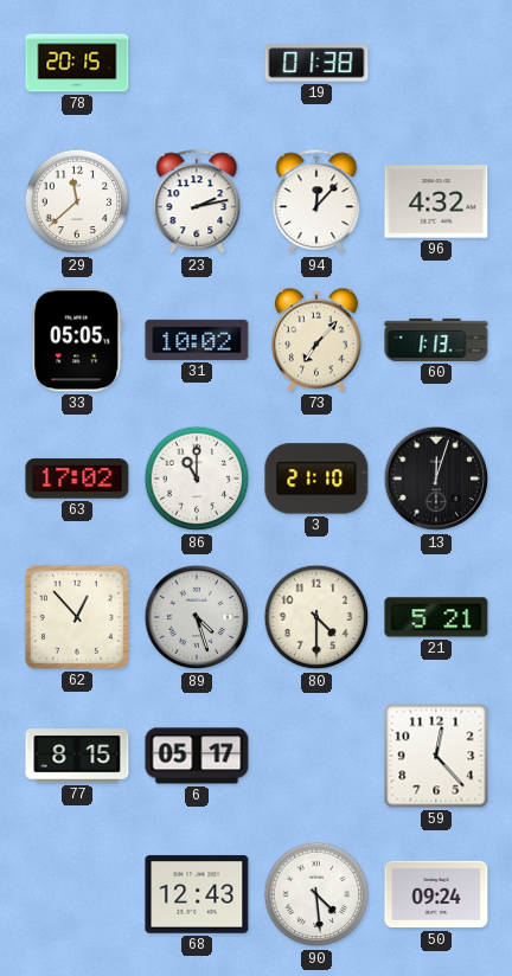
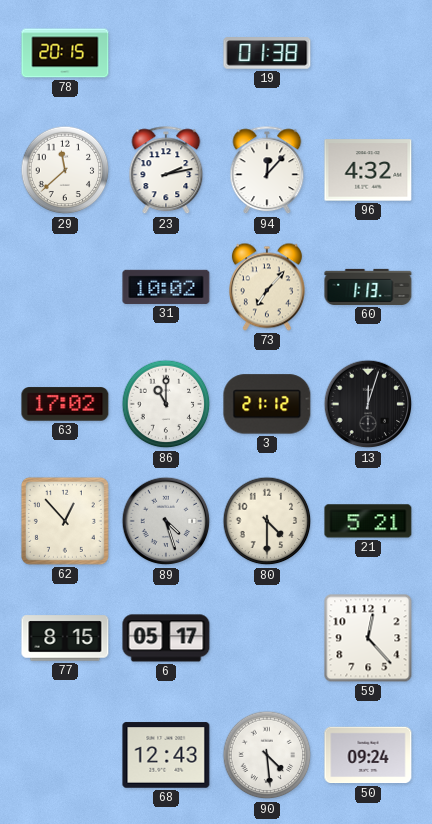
33: 05:05 -> none
3: 21:10 -> 21:12
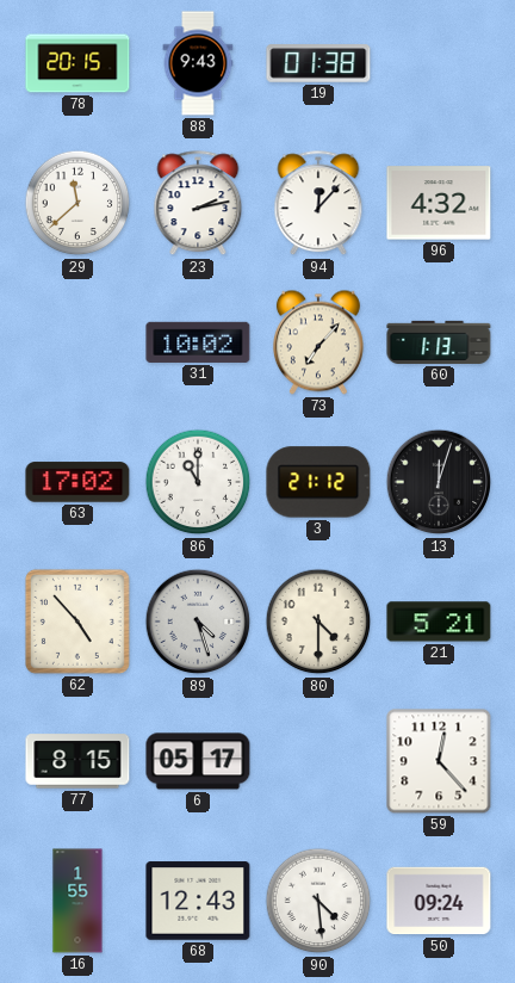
88: none -> 9:43
62: 12:53 -> 4:53
16: none -> 1:55
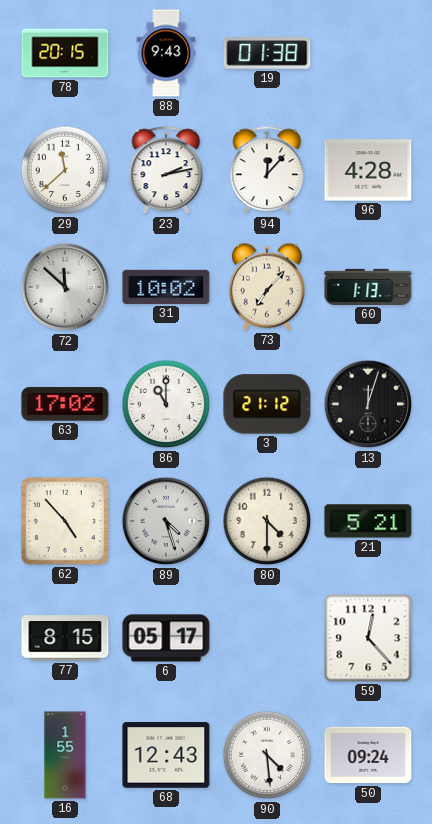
96: 4:32 -> 4:28
72: none -> 11:52
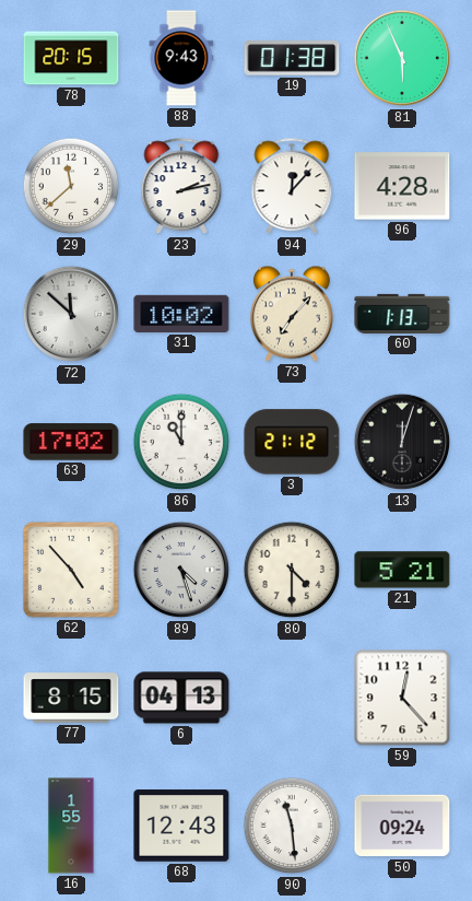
81: none -> 5:56
6: 05:17 -> 04:13
90: 4:29 -> 11:29
